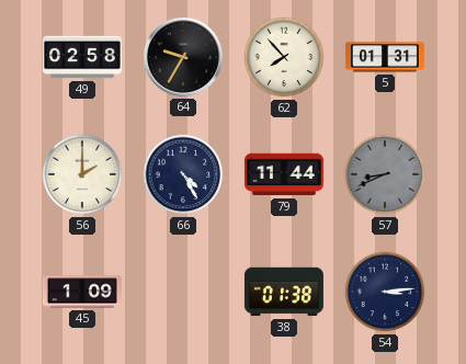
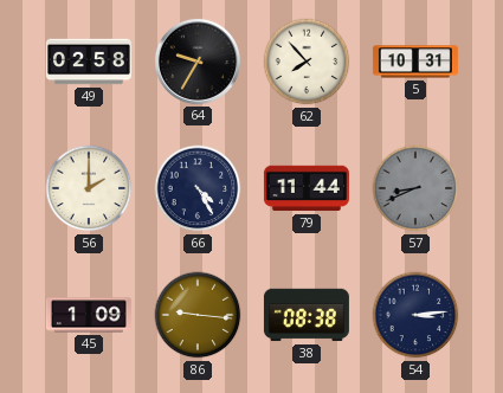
5: 01:31 -> 10:31
86: none -> 9:16
38: 01:38 -> 08:38
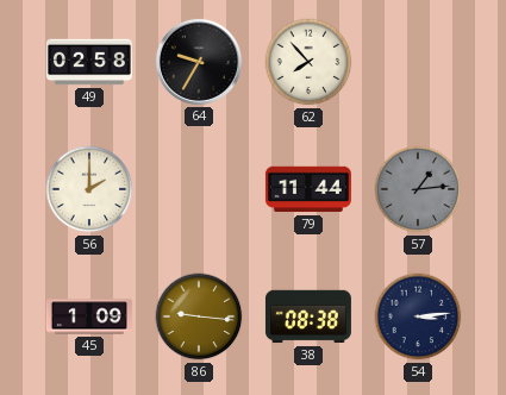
5: 10:31 -> none
66: 4:25 -> none
57: 8:41 -> 1:14
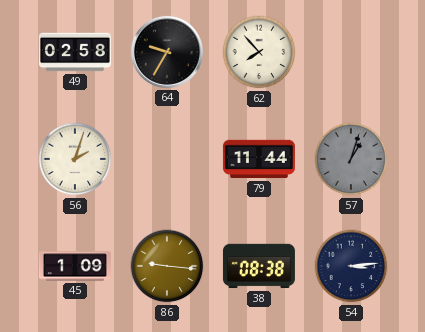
56: 2:00 -> 2:03
57: 1:14 -> 1:03
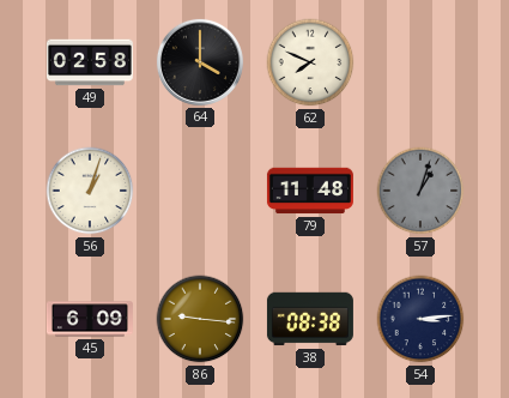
64: 9:35 -> 4:00
62: 7:53 -> 7:49
56: 2:03 -> 1:03
79: 11:44 -> 11:48
45: 1:09 -> 6:09
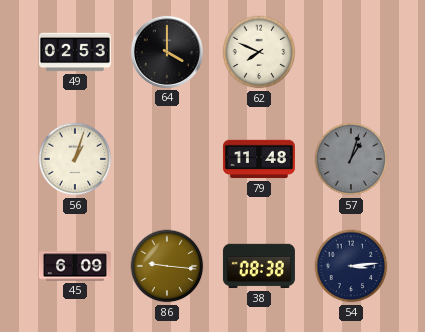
49: 02:58 -> 02:53
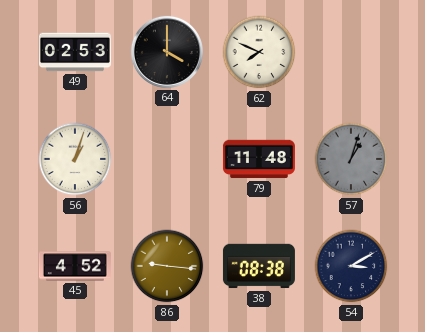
45: 6:09 -> 4:52
54: 3:14 -> 3:10
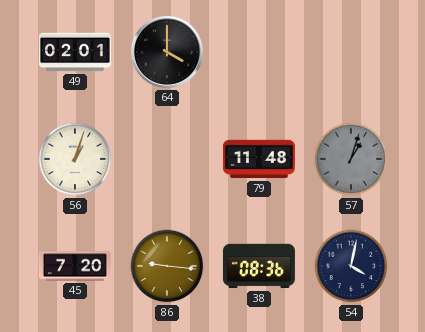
49: 02:53 -> 02:01
62: 7:49 -> none
45: 4:52 -> 7:20
38: 08:38 -> 08:36
54: 3:10 -> 4:02
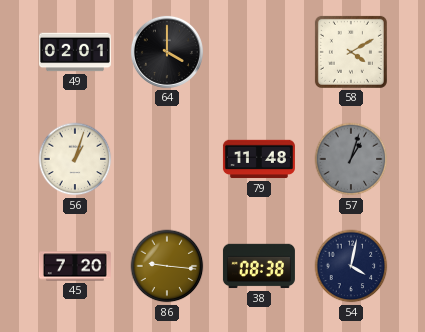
58: none -> 4:10
38: 08:36 -> 08:38
